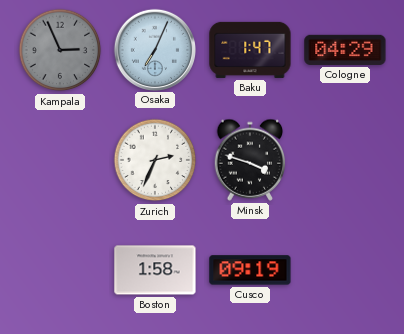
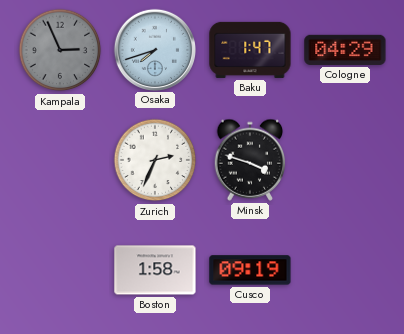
Osaka: 7:04 -> 7:42
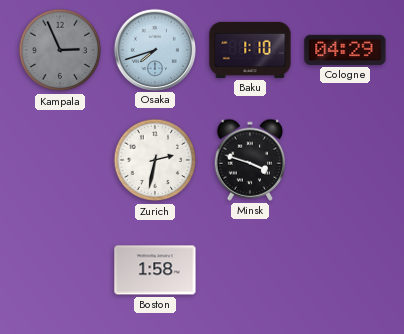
Baku: 1:47 -> 1:10
Zurich: 2:34 -> 2:32
Cusco: 09:19 -> none
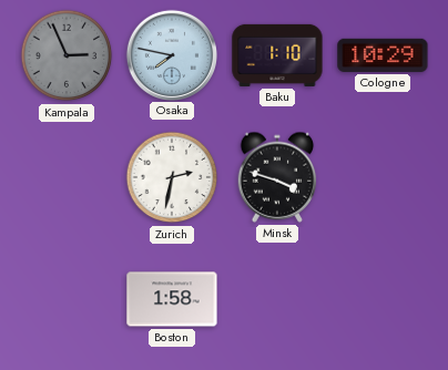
Osaka: 7:42 -> 7:47
Cologne: 04:29 -> 10:29
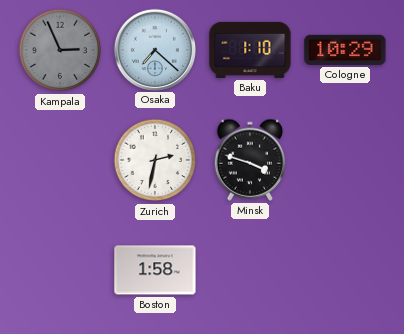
Osaka: 7:47 -> 7:22
